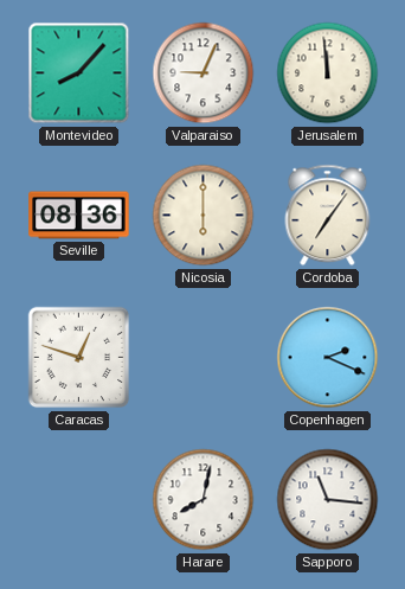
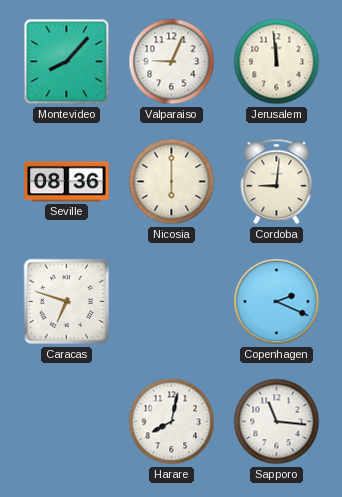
Cordoba: 7:06 -> 9:01
Caracas: 12:48 -> 6:48
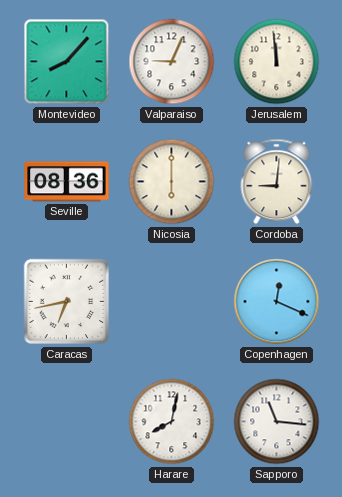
Caracas: 6:48 -> 6:43
Copenhagen: 2:19 -> 12:19
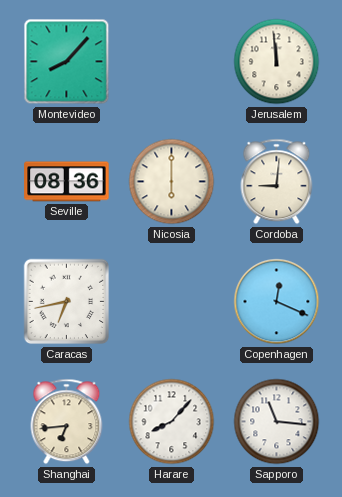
Valparaiso: 9:04 -> none
Shanghai: none -> 6:44
Harare: 8:02 -> 8:07
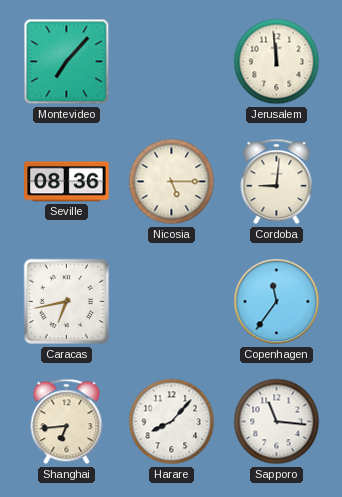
Montevideo: 8:07 -> 7:07
Nicosia: 6:00 -> 5:15
Copenhagen: 12:19 -> 11:36
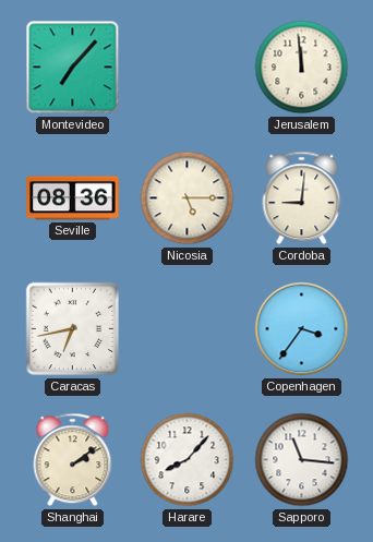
Copenhagen: 11:36 -> 3:36
Shanghai: 6:44 -> 2:09
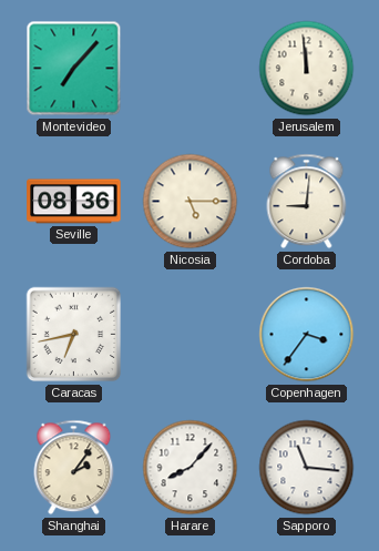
Shanghai: 2:09 -> 2:06
